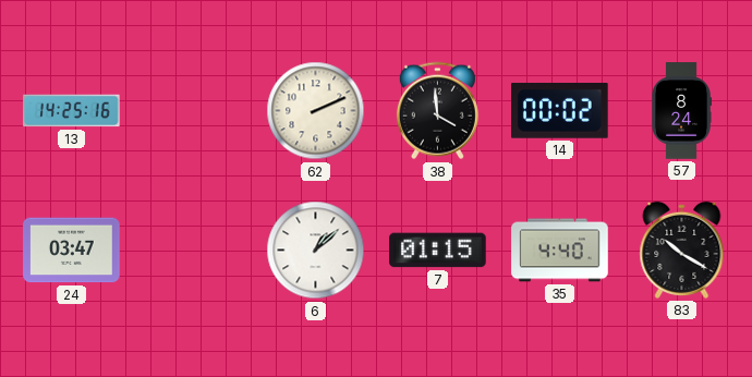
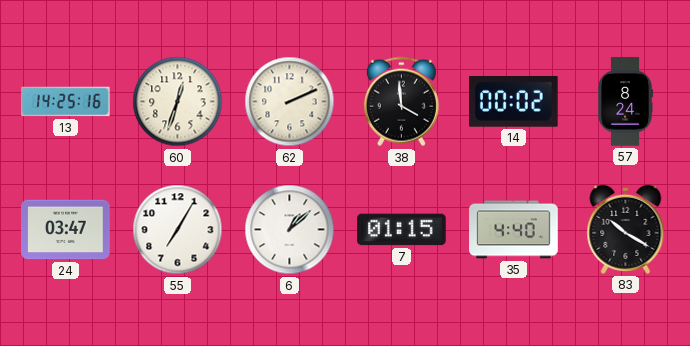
60: none -> 12:33
55: none -> 7:05
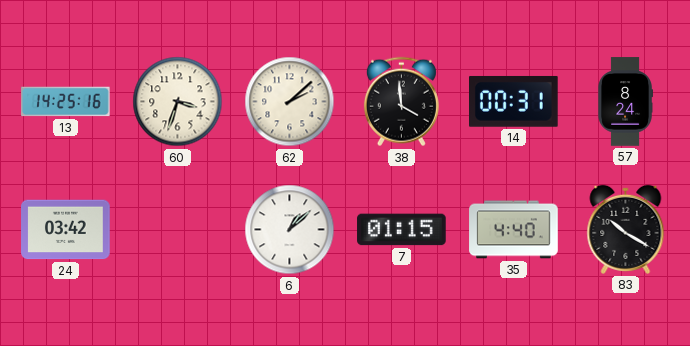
60: 12:33 -> 3:33
62: 2:11 -> 2:08
14: 00:02 -> 00:31
24: 03:47 -> 03:42
55: 7:05 -> none
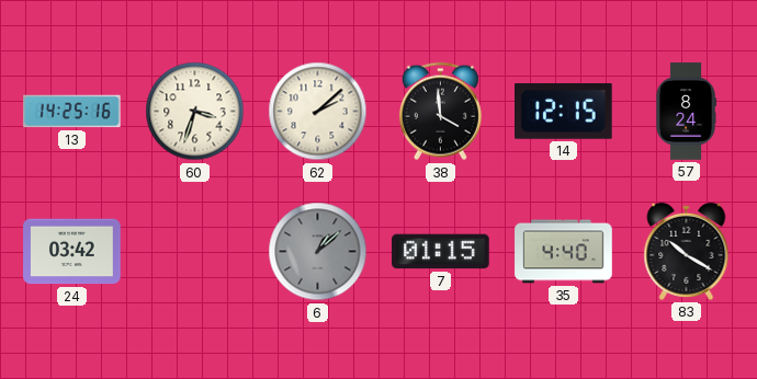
14: 00:31 -> 12:15
6 dial: white -> grey
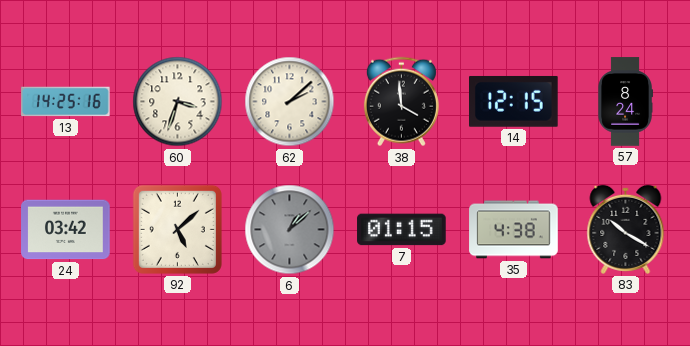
92: none -> 5:08
35: 4:40 -> 4:38
